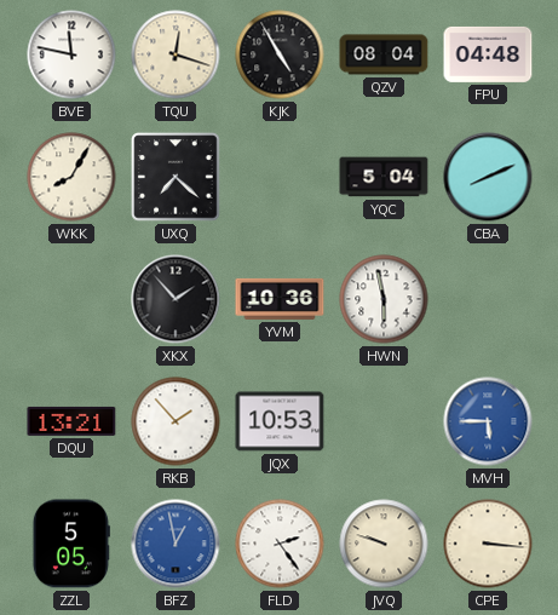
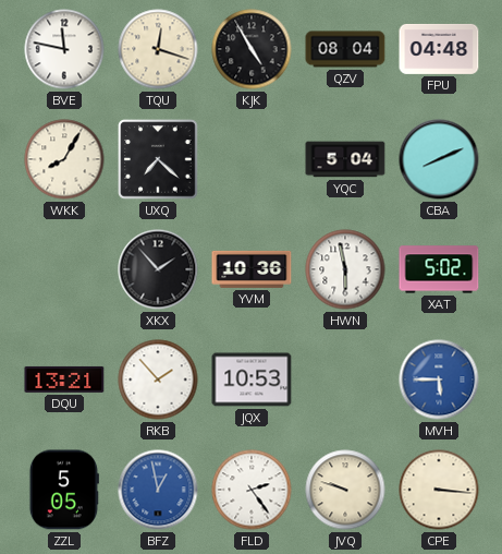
XAT: none -> 5:02
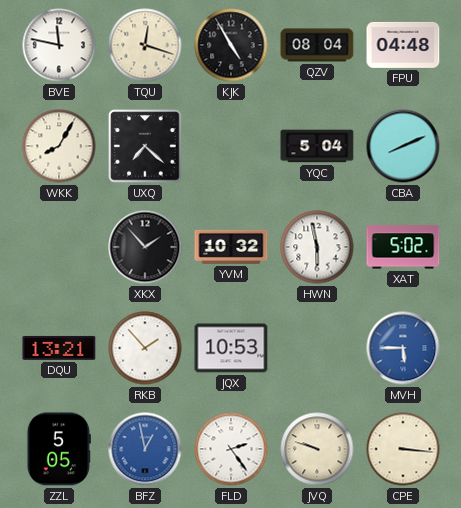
YVM: 10:36 -> 10:32
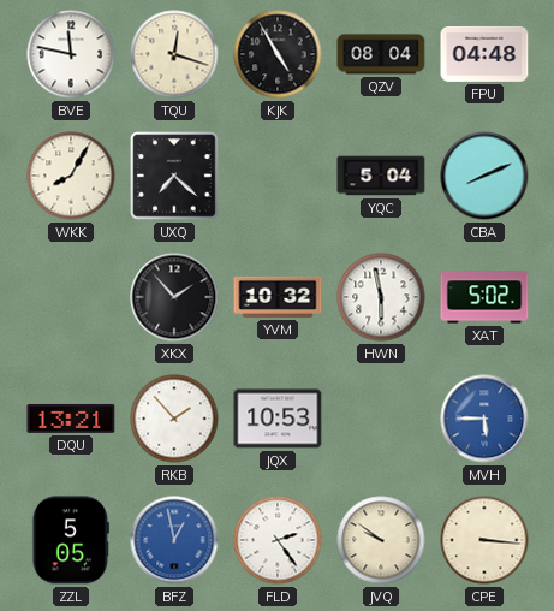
JVQ: 9:48 -> 9:51
